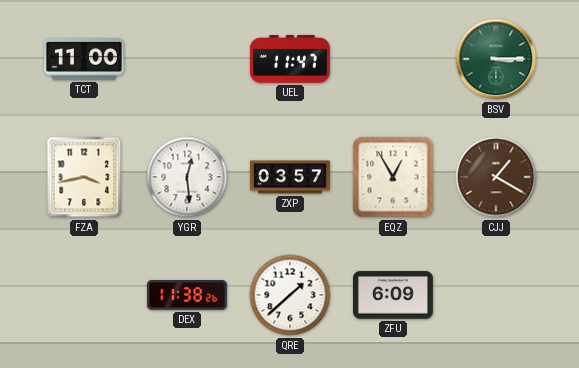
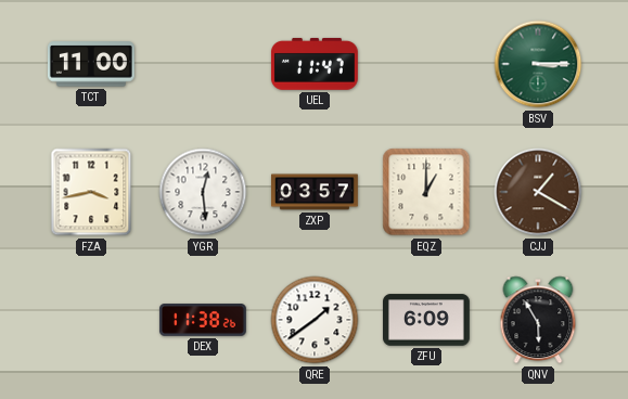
EQZ: 12:55 -> 1:00
QRE: 1:38 -> 1:39
QNV: none -> 5:55
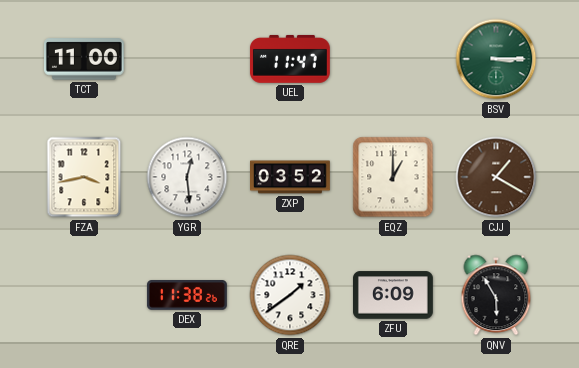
ZXP: 03:57 -> 03:52
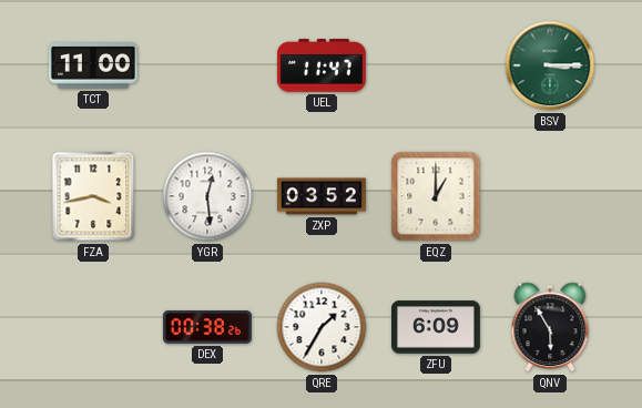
CJJ: 1:20 -> none
DEX: 11:38 -> 00:38
QRE: 1:39 -> 1:35
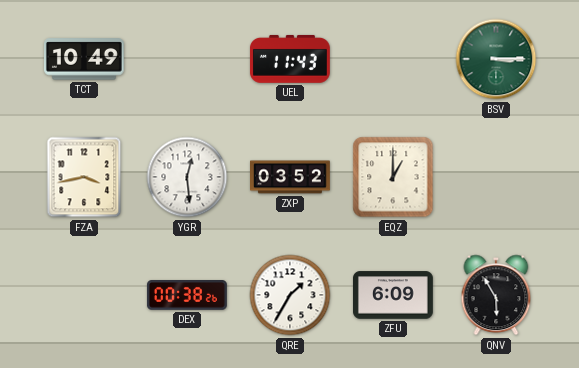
TCT: 11:00 -> 10:49
UEL: 11:47 -> 11:43
